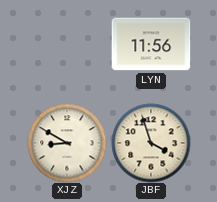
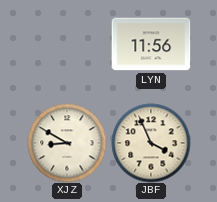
JBF: 3:57 -> 3:56
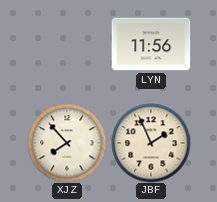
XJZ: 8:50 -> 7:53
JBF: 3:56 -> 1:56
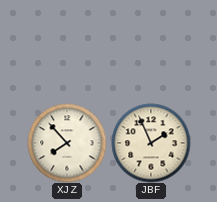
LYN: 11:56 -> none
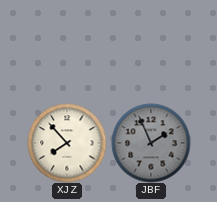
JBF dial: cream -> grey
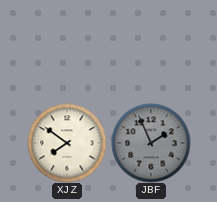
XJZ: 7:53 -> 7:51
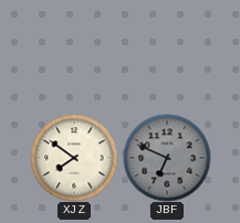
JBF: 1:56 -> 6:49
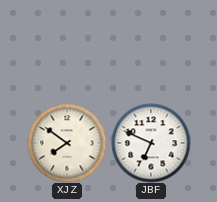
JBF dial: grey -> white
